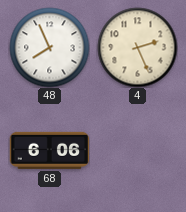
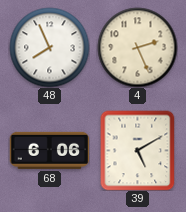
39: none -> 5:10
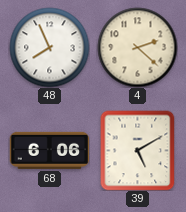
4: 2:26 -> 2:22
